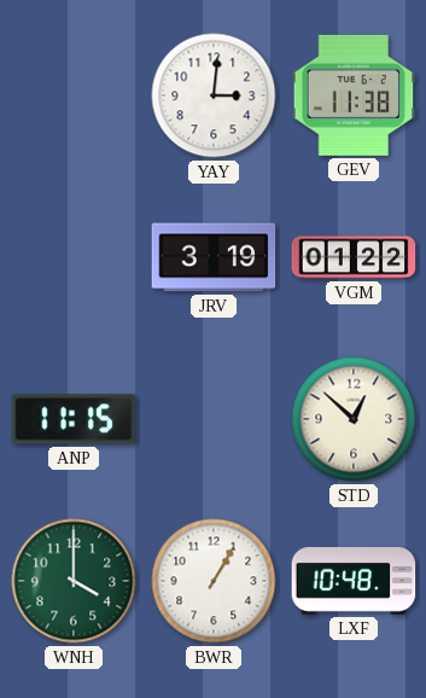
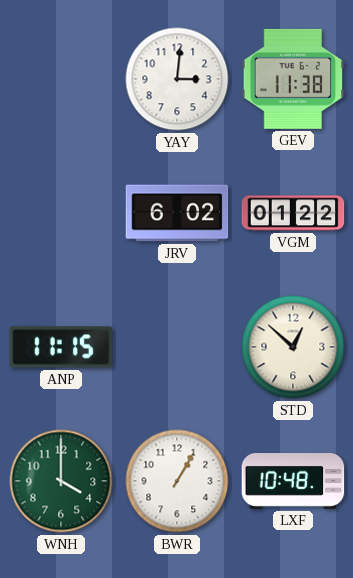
JRV: 3:19 -> 6:02
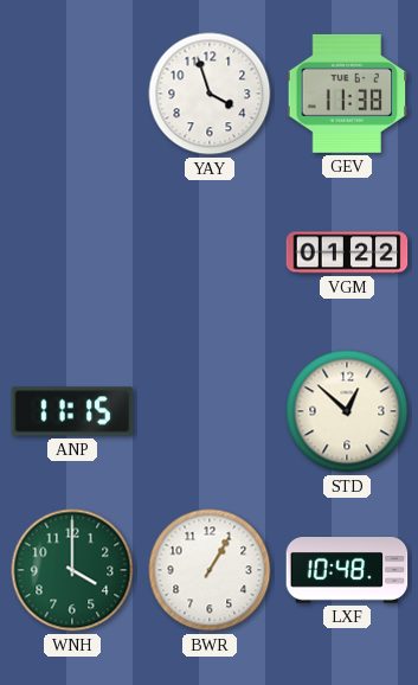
YAY: 3:01 -> 3:57
JRV: 6:02 -> none
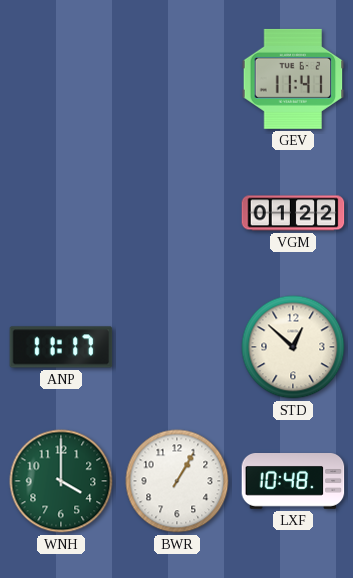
YAY: 3:57 -> none
GEV: 11:38 -> 11:41
ANP: 11:15 -> 11:17
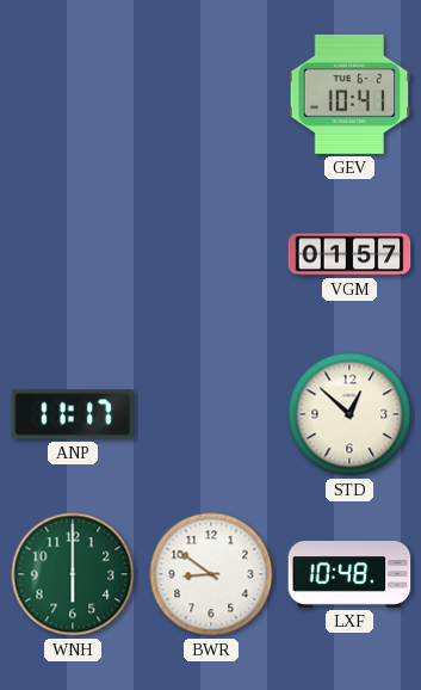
GEV: 11:41 -> 10:41
VGM: 01:22 -> 01:57
WNH: 4:00 -> 6:00
BWR: 1:05 -> 8:51
